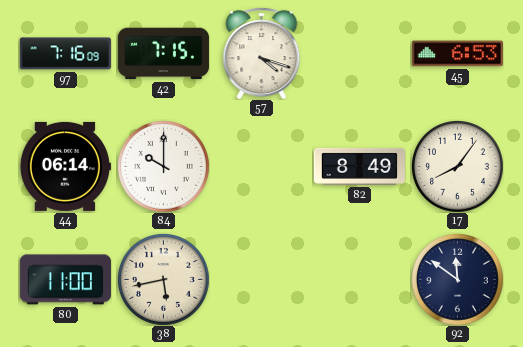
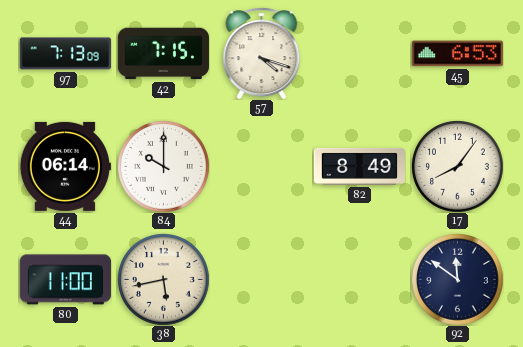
97: 7:16 -> 7:13
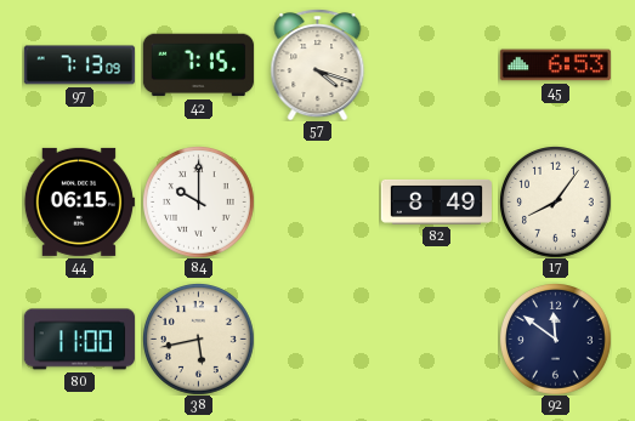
44: 06:14 -> 06:15
